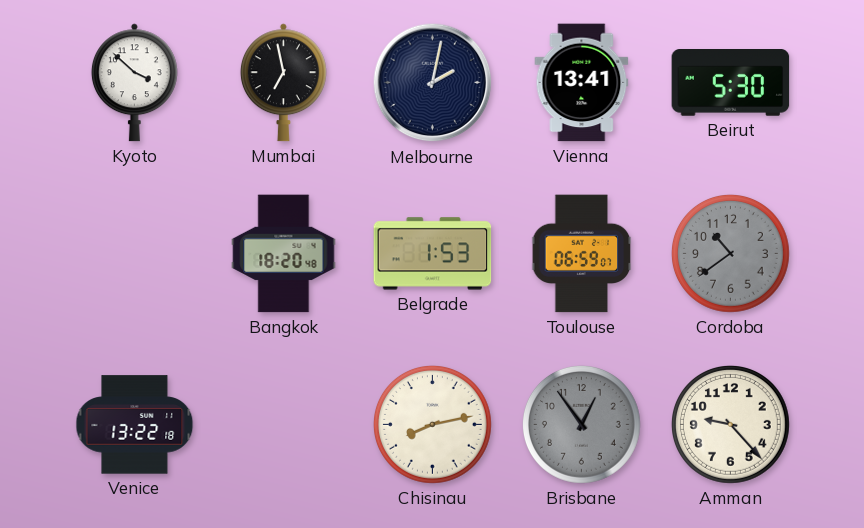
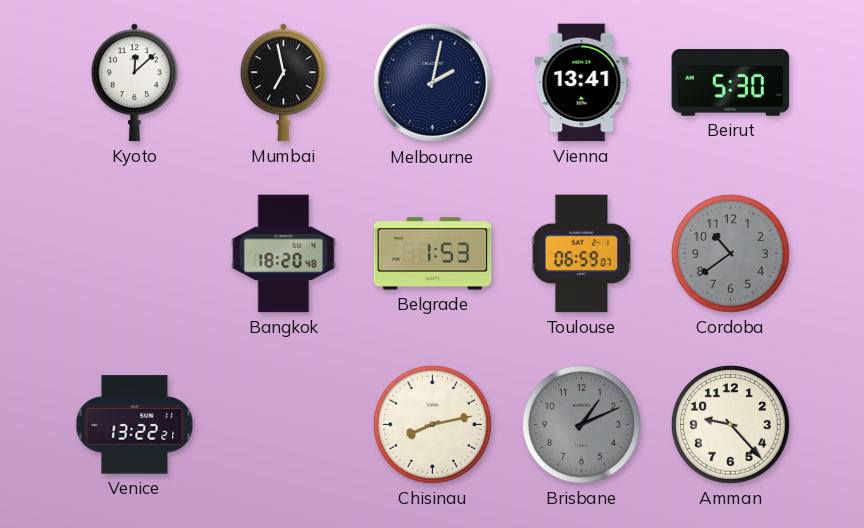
Kyoto: 3:52 -> 12:08
Venice: 13:22:18 -> 13:22:21
Brisbane: 12:54 -> 1:11
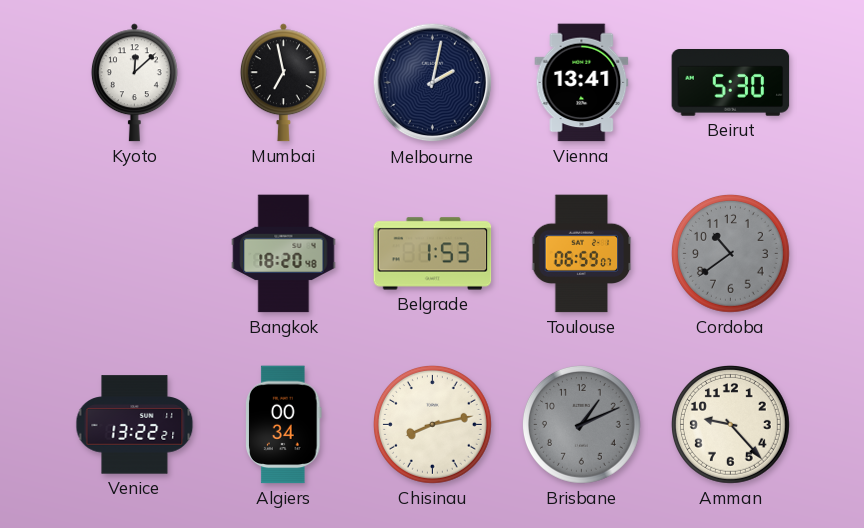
Algiers: none -> 00:34
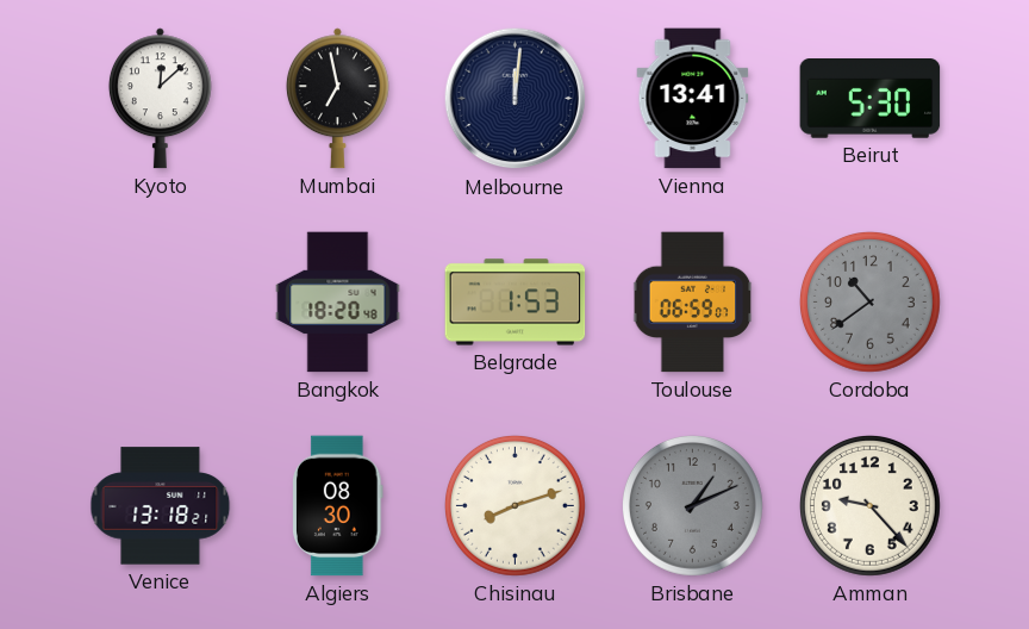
Melbourne: 2:02 -> 12:01
Venice: 13:22 -> 13:18
Algiers: 00:34 -> 08:30
Chisinau: 8:13 -> 8:12
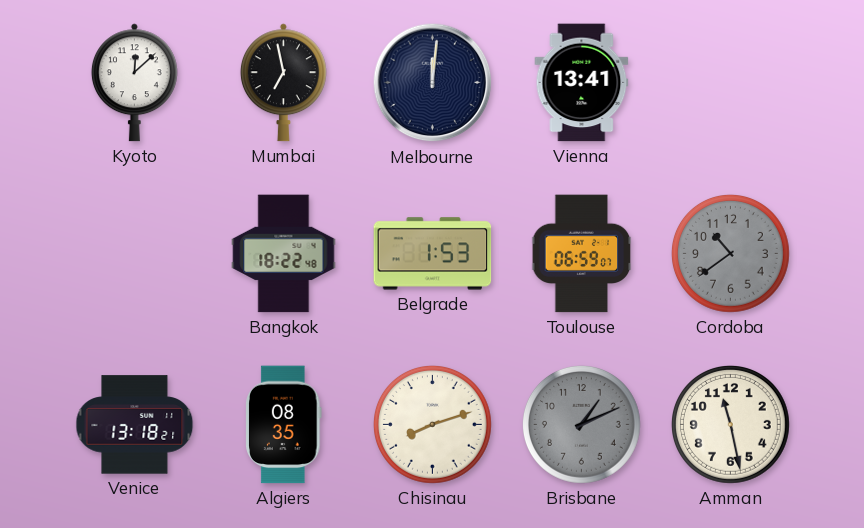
Beirut: 5:30 -> none
Bangkok: 18:20 -> 18:22
Algiers: 08:30 -> 08:35
Amman: 9:23 -> 11:28
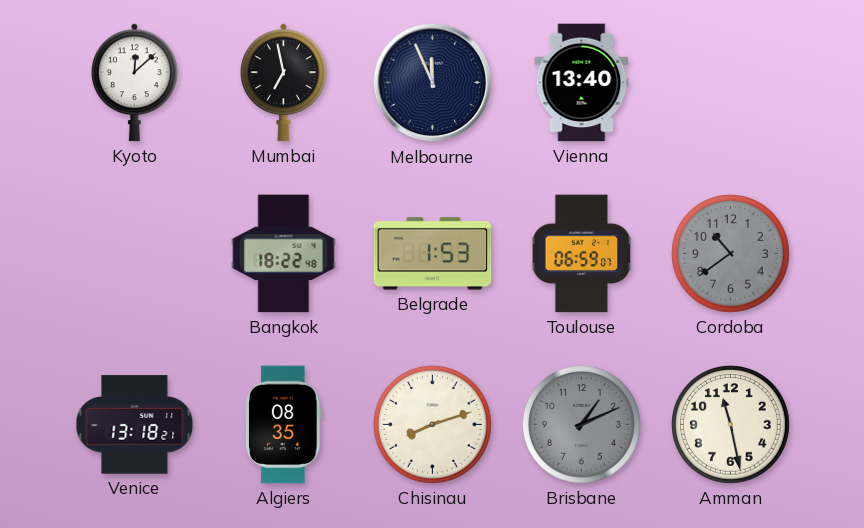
Melbourne: 12:01 -> 11:56
Vienna: 13:41 -> 13:40
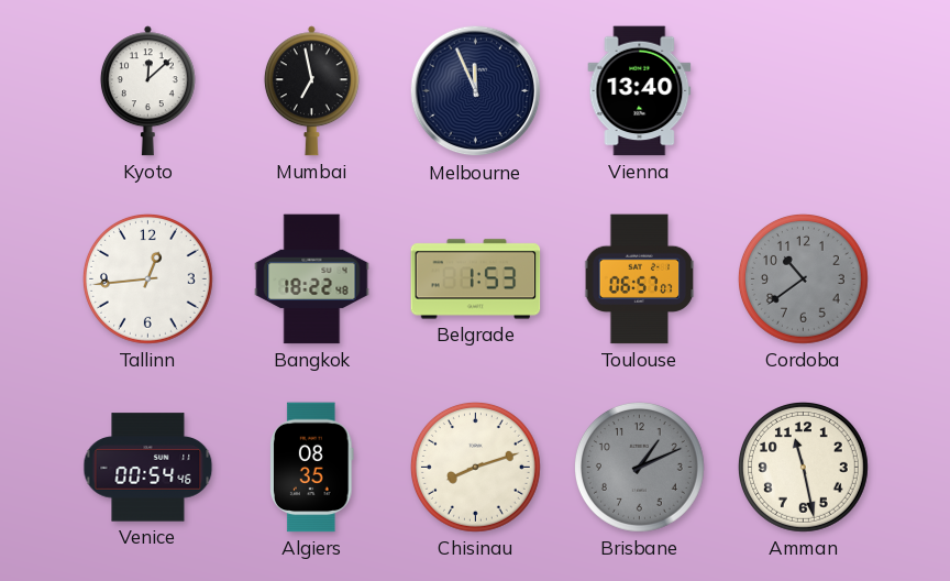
Tallinn: none -> 12:44
Toulouse: 06:59 -> 06:57
Venice: 13:18 -> 00:54
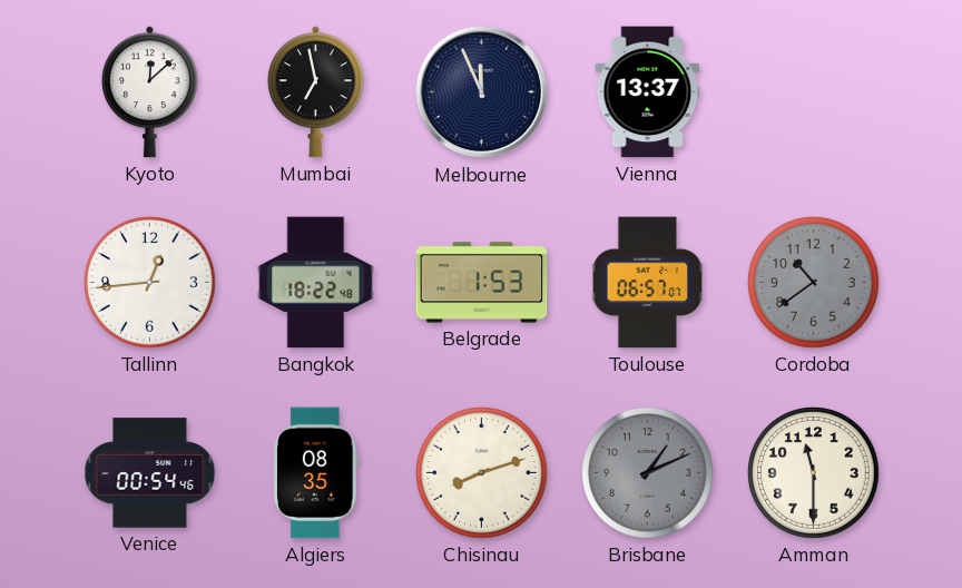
Vienna: 13:40 -> 13:37
Amman: 11:28 -> 11:30
